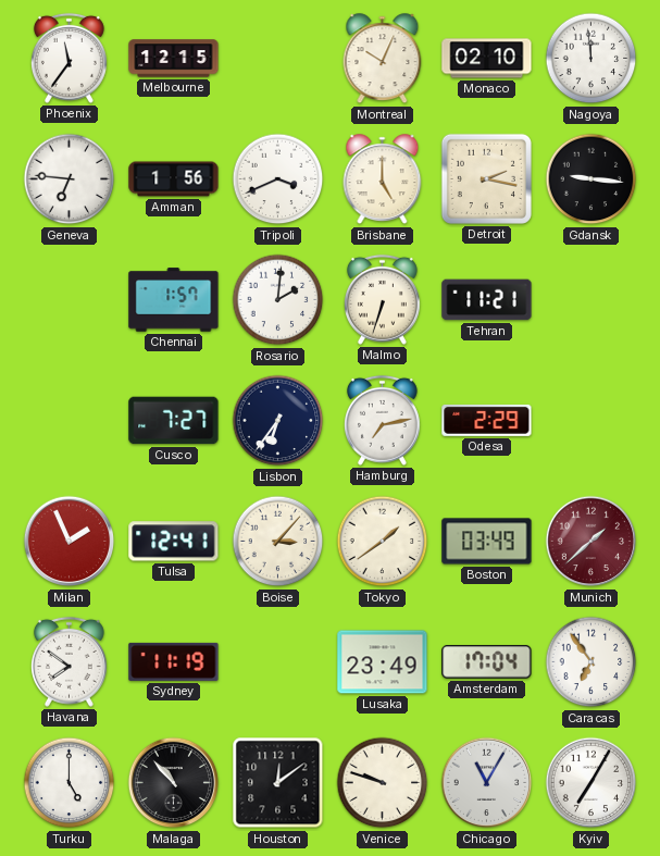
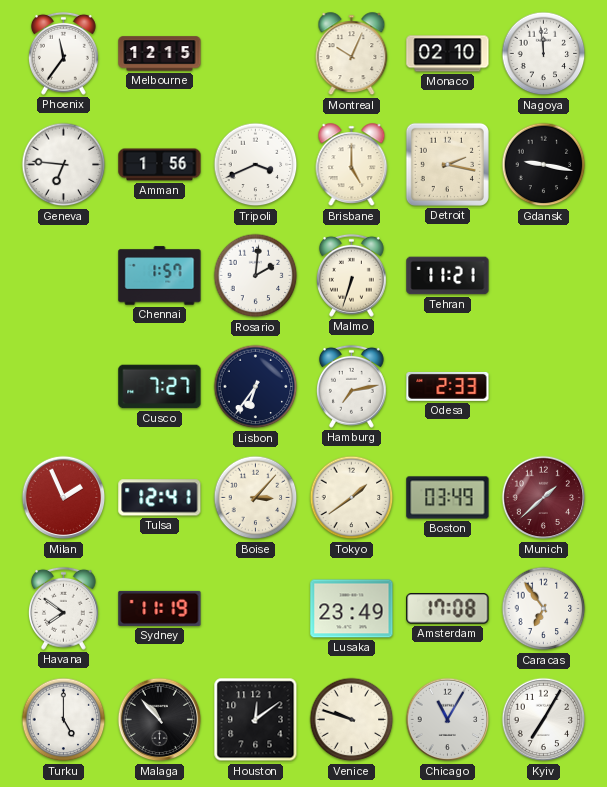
Gdansk: 9:16 -> 9:17
Odesa: 2:29 -> 2:33
Amsterdam: 17:04 -> 17:08
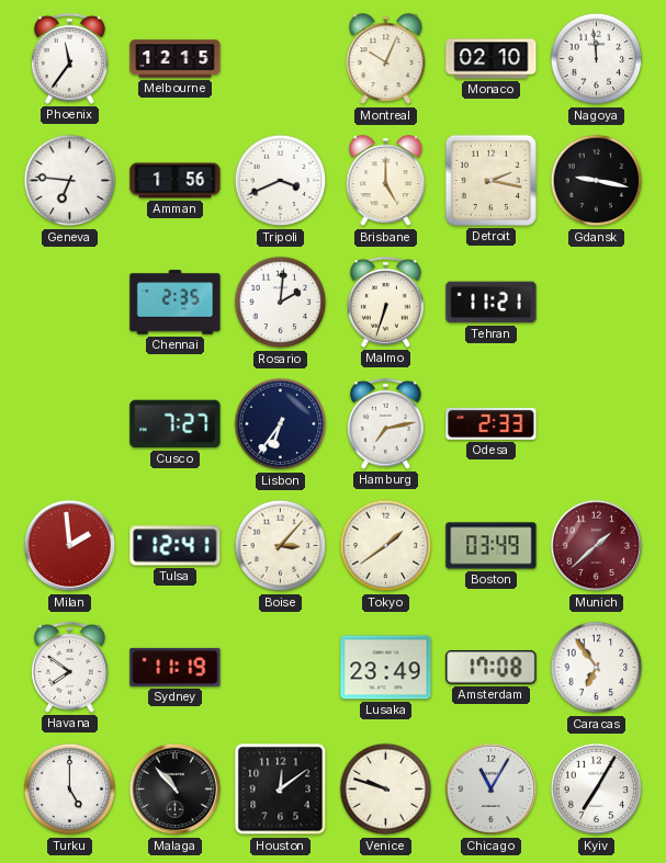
Chennai: 1:57 -> 2:35
Milan: 1:56 -> 1:59
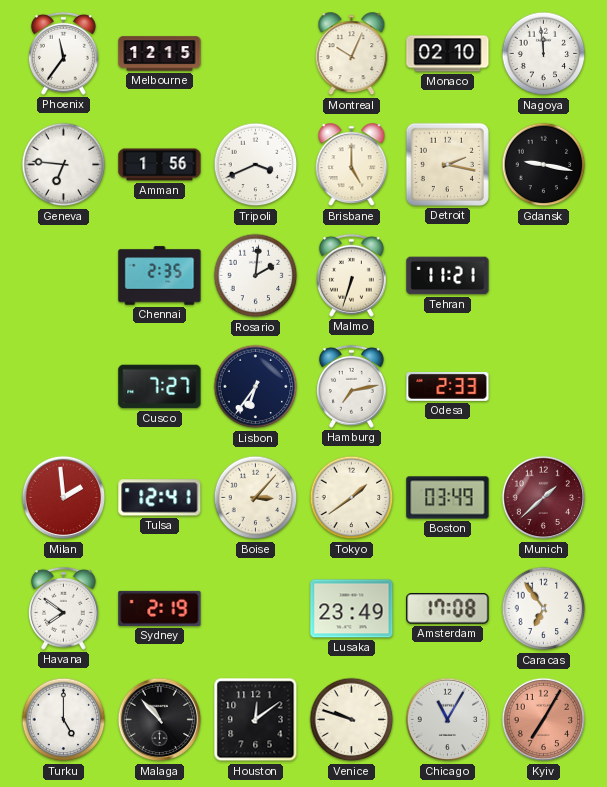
Sydney: 11:19 -> 2:19
Kyiv dial: white -> salmon
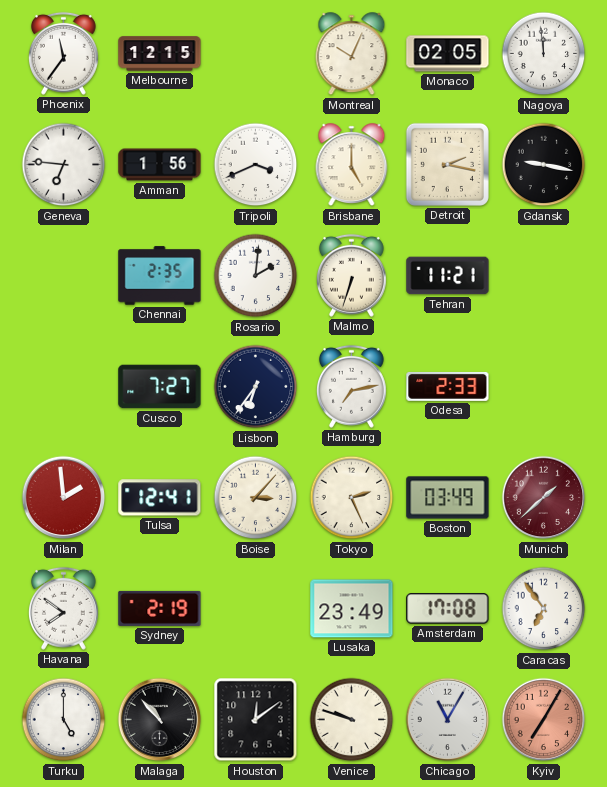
Monaco: 02:10 -> 02:05
Tokyo: 1:39 -> 2:26
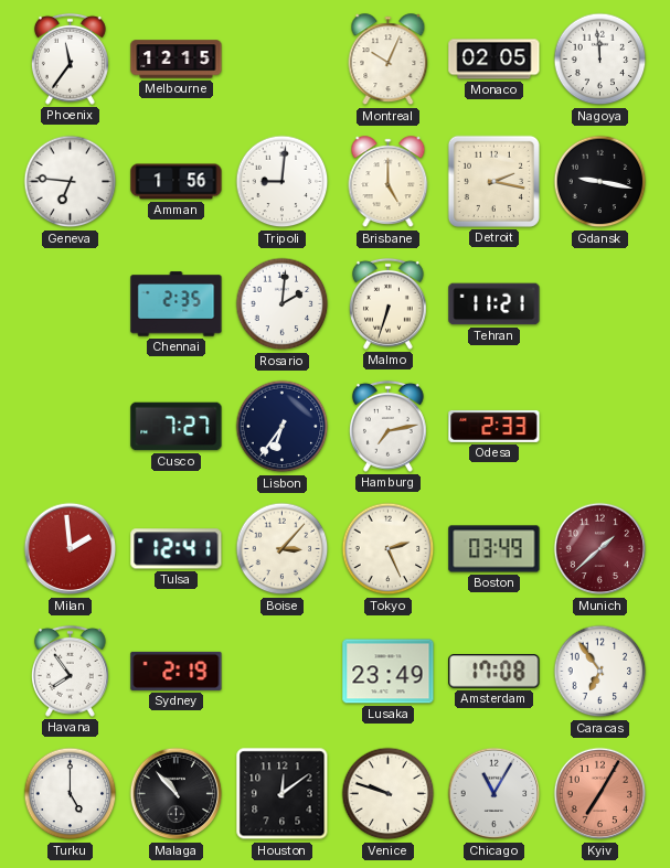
Tripoli: 3:41 -> 9:01
Havana: 7:51 -> 7:54
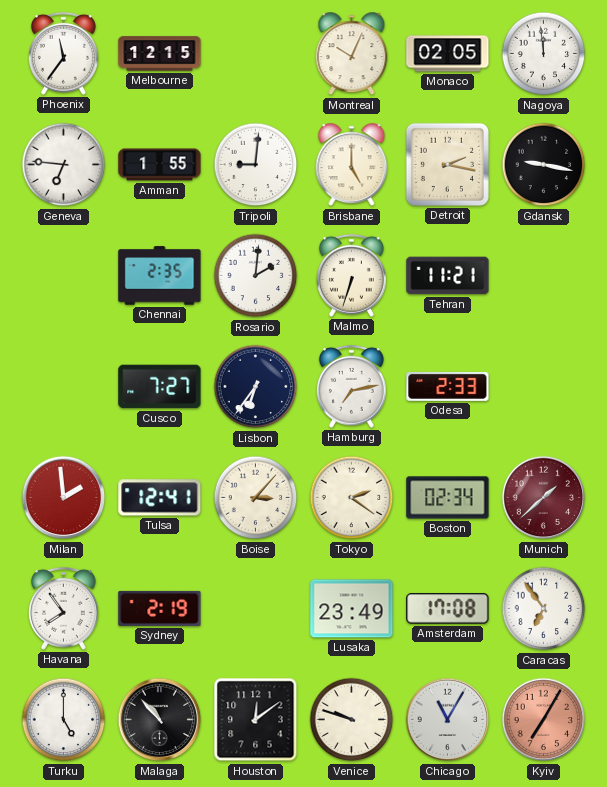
Amman: 1:56 -> 1:55
Tokyo: 2:26 -> 2:21
Boston: 03:49 -> 02:34
